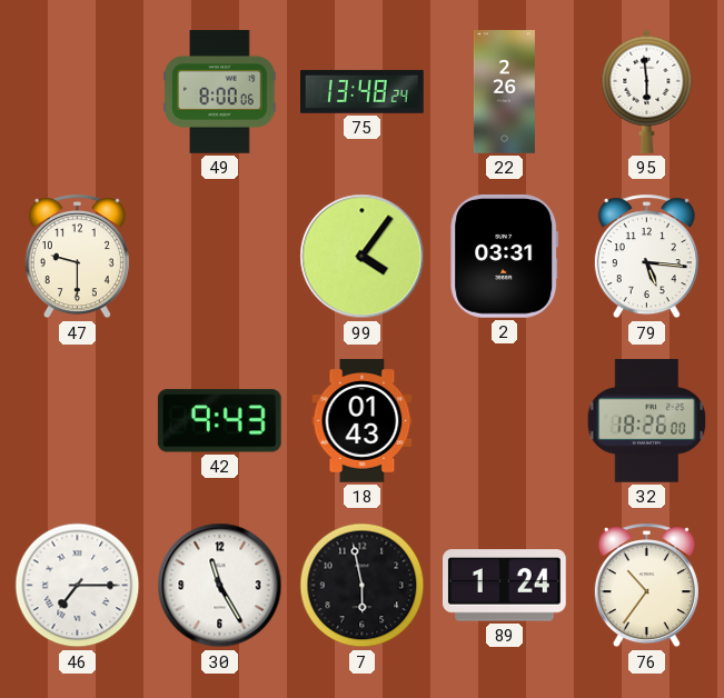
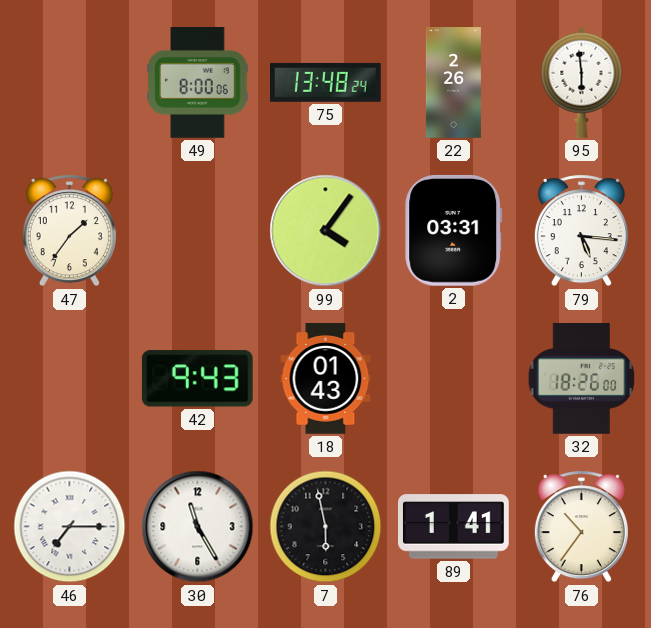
47: 9:30 -> 1:36
89: 1:24 -> 1:41
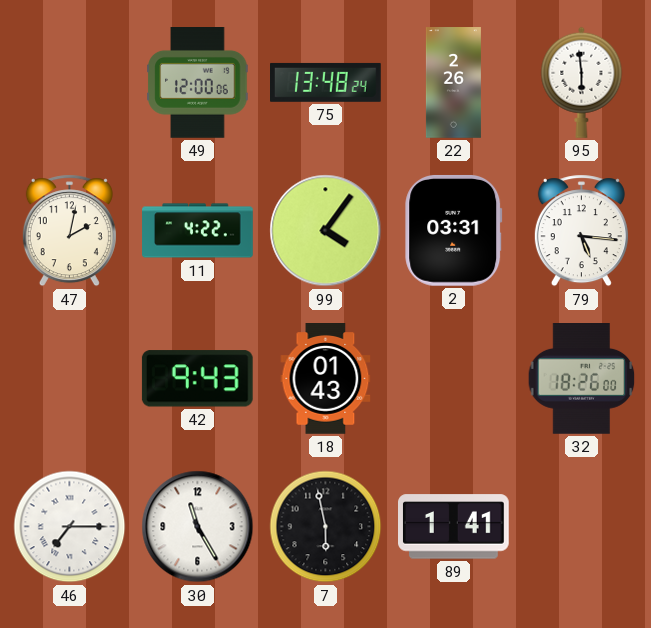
49: 8:00 -> 12:00
47: 1:36 -> 2:02
11: none -> 4:22
76: 10:36 -> none
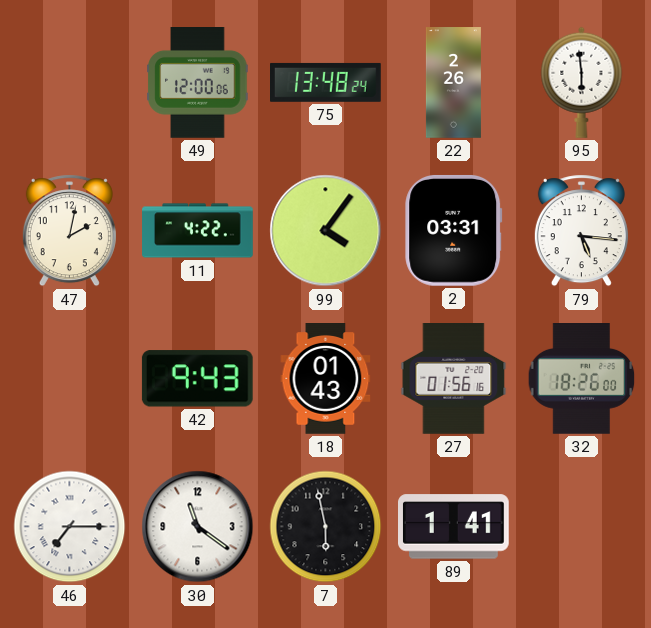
27: none -> 01:56
30: 11:25 -> 11:21
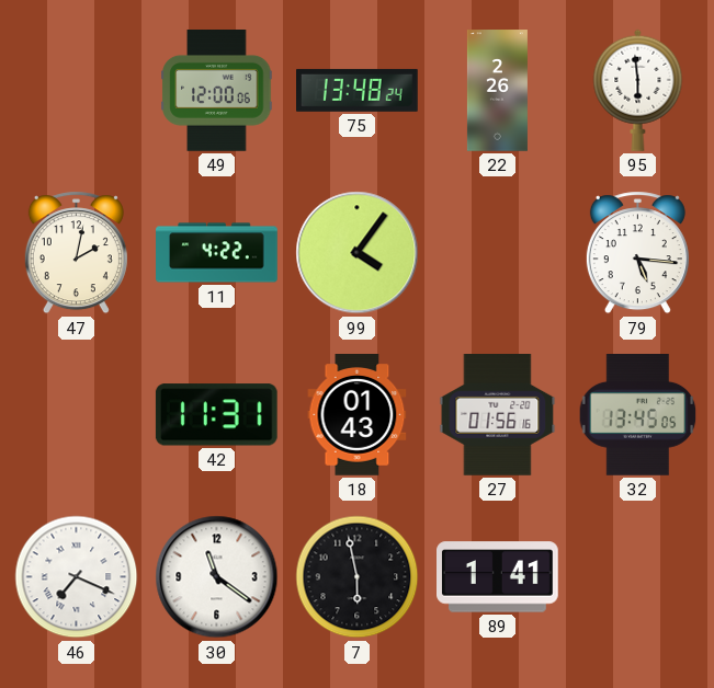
2: 03:31 -> none
42: 9:43 -> 11:31
32: 18:26 -> 13:45
46: 7:15 -> 7:19
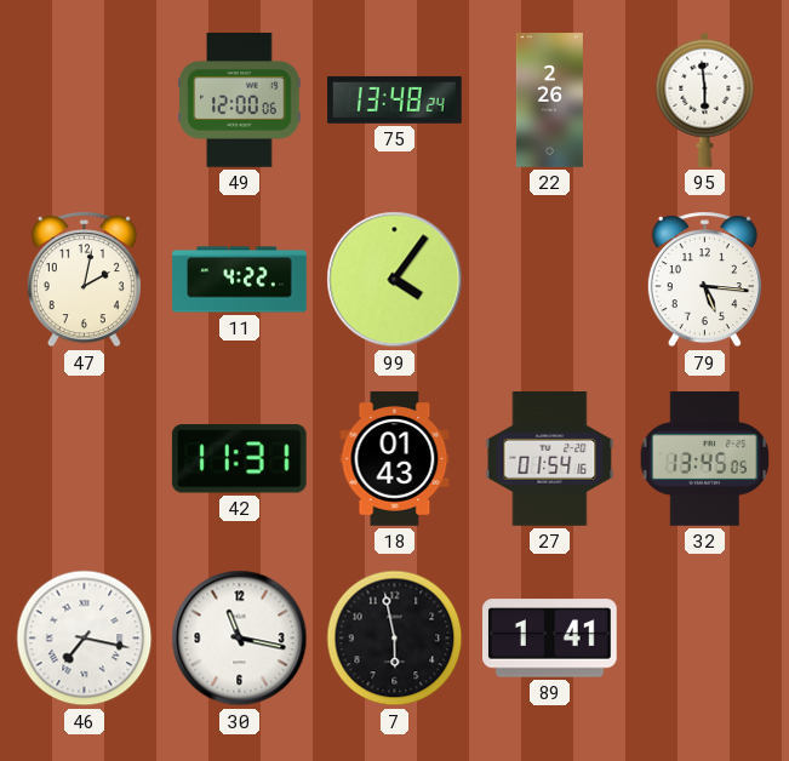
27: 01:56 -> 01:54
46: 7:19 -> 7:17
30: 11:21 -> 11:17
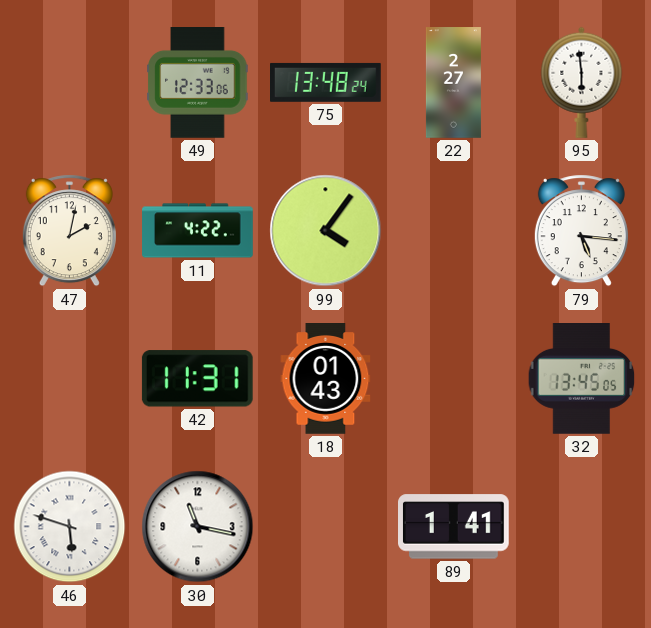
49: 12:00 -> 12:33
22: 2:26 -> 2:27
27: 01:54 -> none
46: 7:17 -> 5:48
7: 5:58 -> none
